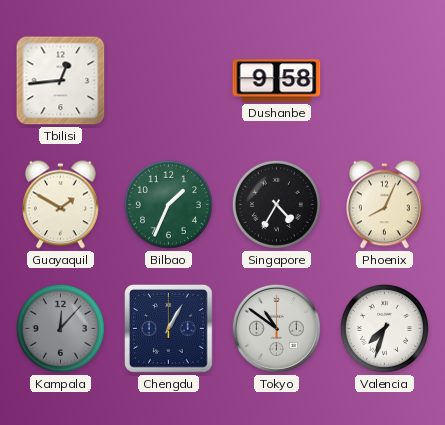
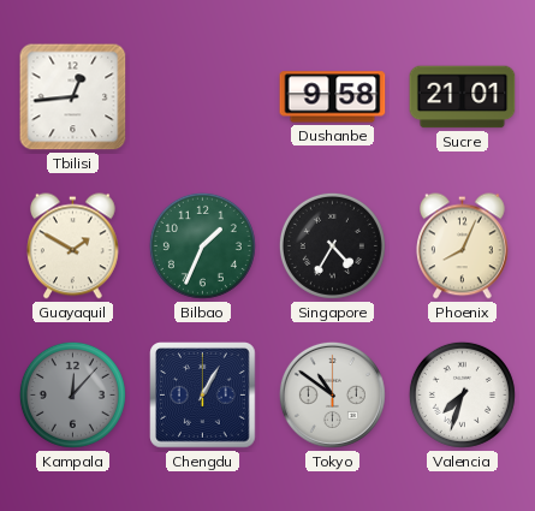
Sucre: none -> 21:01
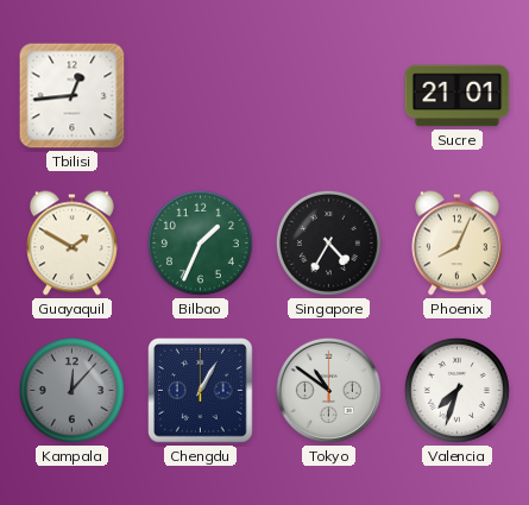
Dushanbe: 9:58 -> none
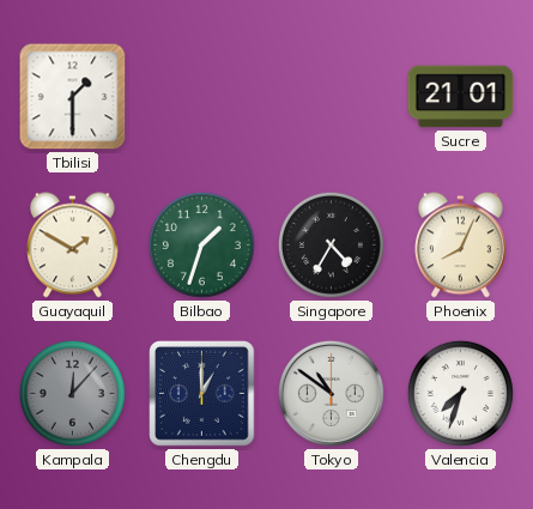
Tbilisi: 12:44 -> 1:30
Bilbao: 1:34 -> 1:33
Chengdu: 1:05 -> 1:00
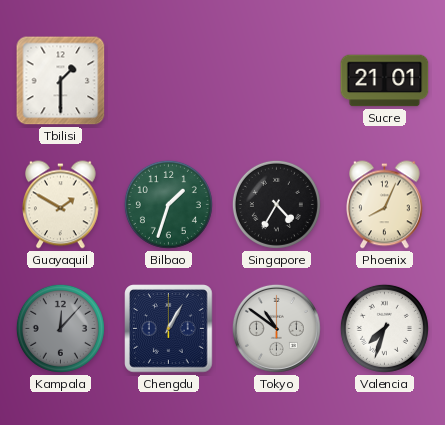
Chengdu: 1:00 -> 1:05
